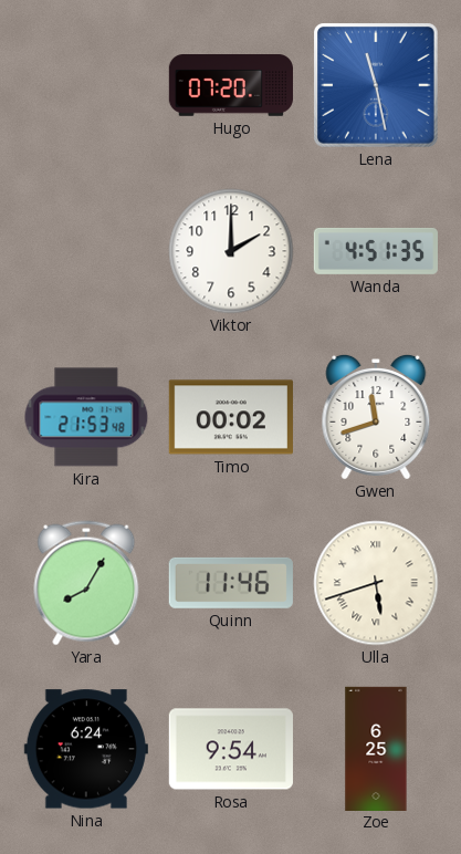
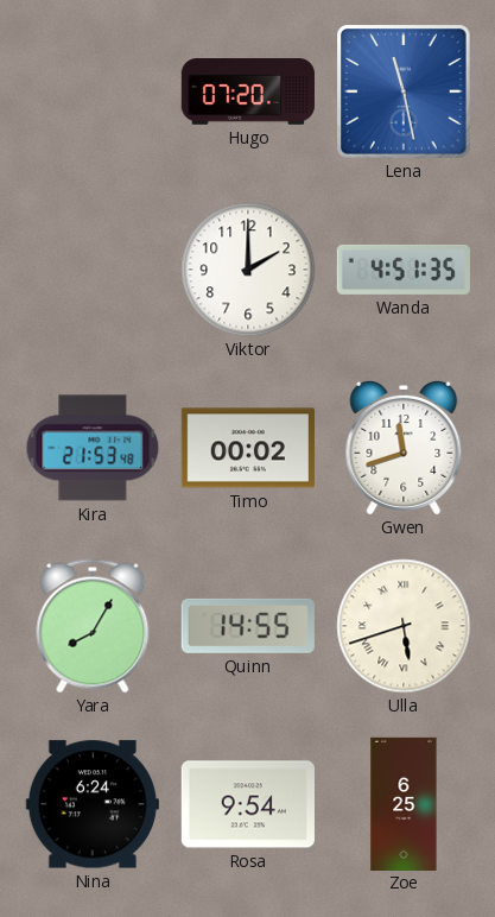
Quinn: 11:46 -> 14:55
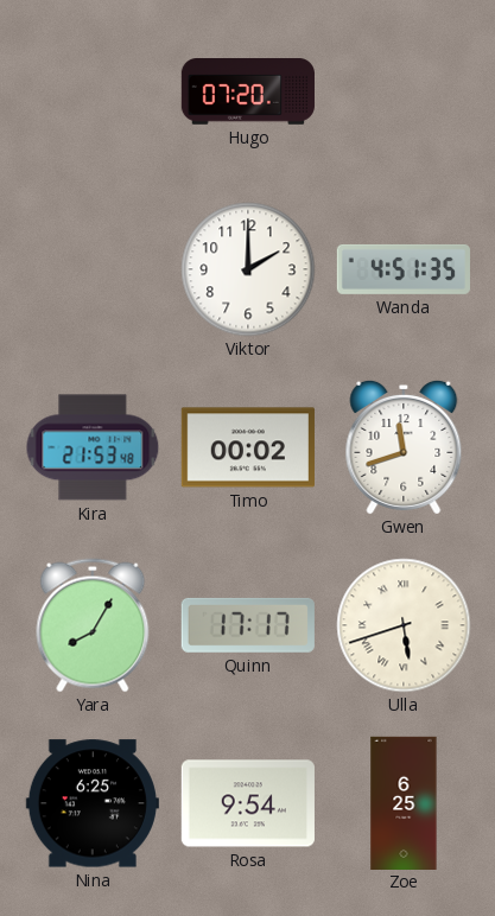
Lena: 11:28 -> none
Quinn: 14:55 -> 17:17
Nina: 6:24 -> 6:25
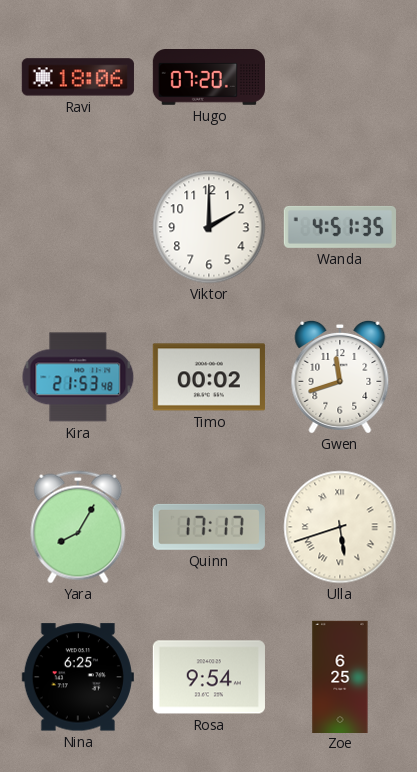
Ravi: none -> 18:06
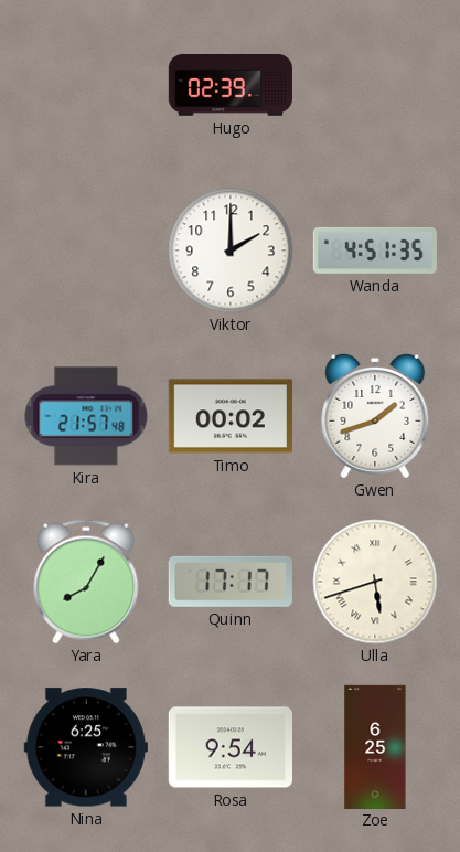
Ravi: 18:06 -> none
Hugo: 07:20 -> 02:39
Kira: 21:53 -> 21:57
Gwen: 11:42 -> 1:42
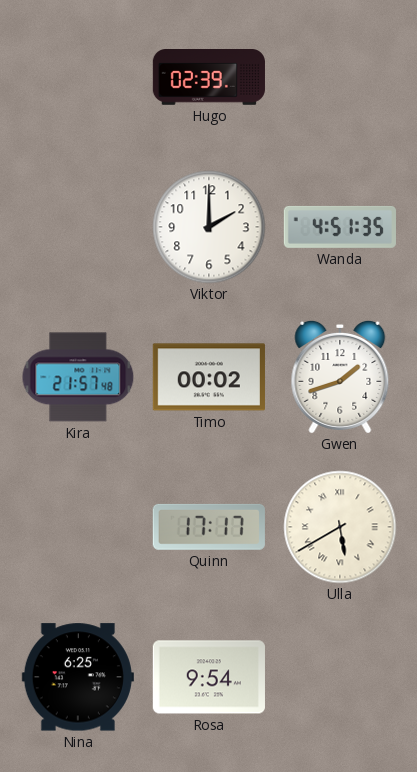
Yara: 8:05 -> none
Ulla: 5:42 -> 5:40
Zoe: 6:25 -> none
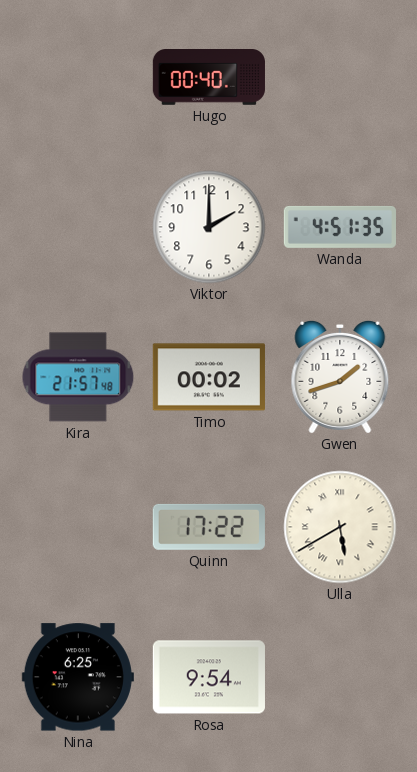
Hugo: 02:39 -> 00:40
Quinn: 17:17 -> 17:22
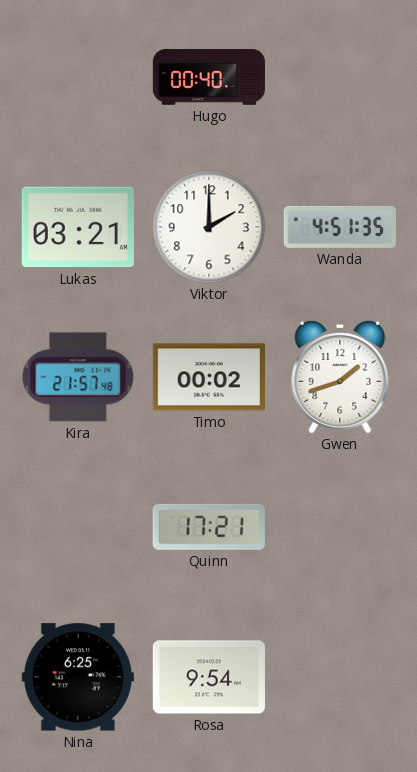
Lukas: none -> 03:21
Quinn: 17:22 -> 17:21
Ulla: 5:40 -> none
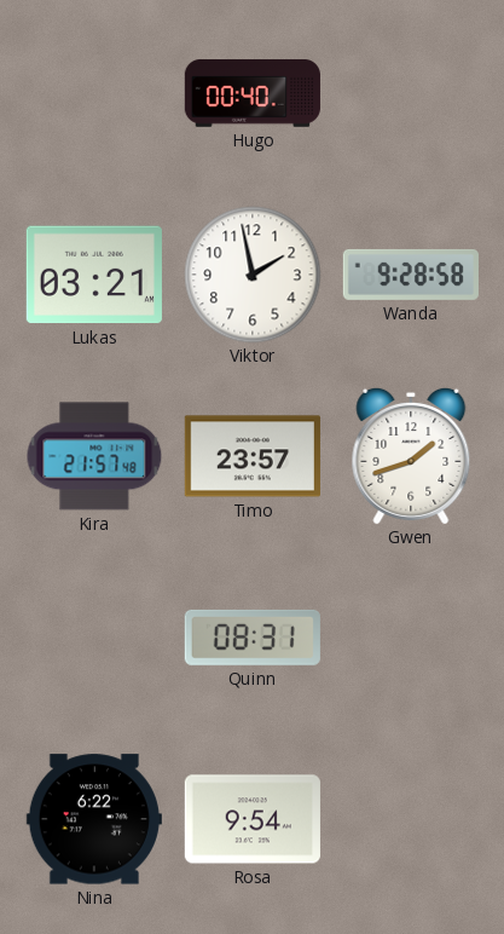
Viktor: 2:00 -> 1:58
Wanda: 4:51 -> 9:28
Timo: 00:02 -> 23:57
Quinn: 17:21 -> 08:31
Nina: 6:25 -> 6:22
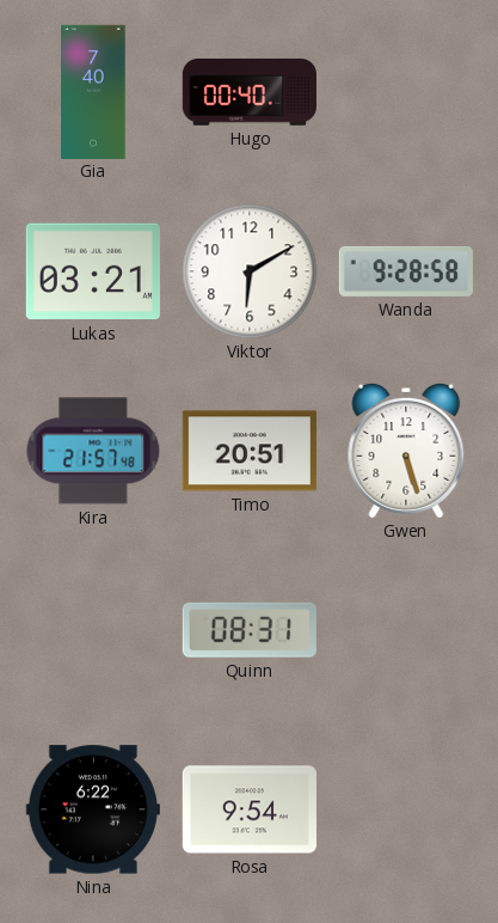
Gia: none -> 7:40
Viktor: 1:58 -> 6:10
Timo: 23:57 -> 20:51
Gwen: 1:42 -> 5:27
